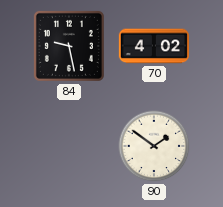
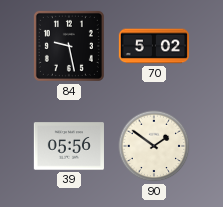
70: 4:02 -> 5:02
39: none -> 05:56
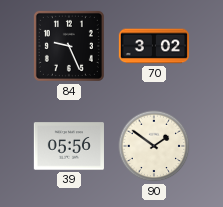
84: 9:28 -> 9:26
70: 5:02 -> 3:02
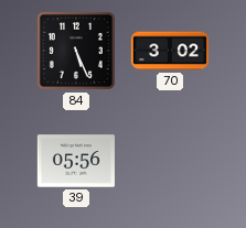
84: 9:26 -> 5:26
90: 1:51 -> none
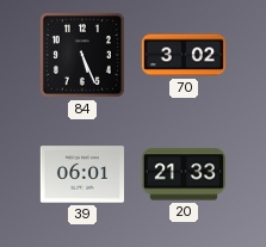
39: 05:56 -> 06:01
20: none -> 21:33
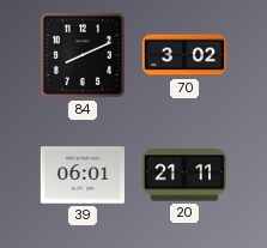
84: 5:26 -> 8:11
20: 21:33 -> 21:11
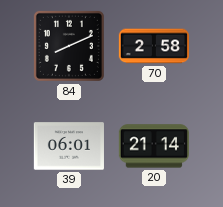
70: 3:02 -> 2:58
20: 21:11 -> 21:14
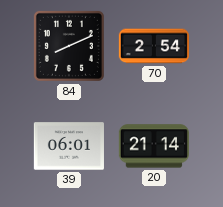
70: 2:58 -> 2:54
